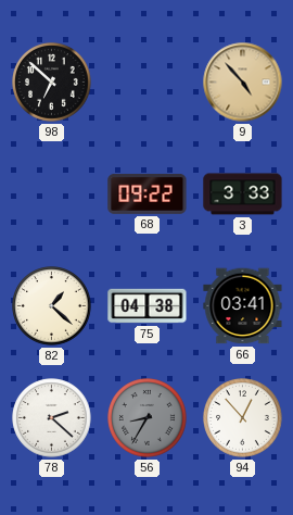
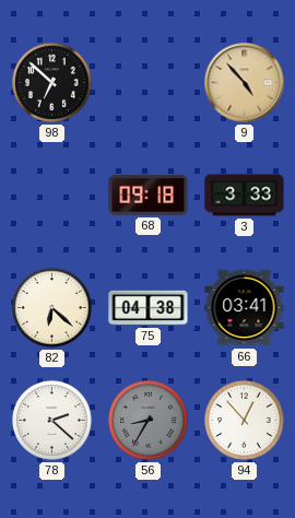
68: 09:22 -> 09:18
82: 1:22 -> 6:22
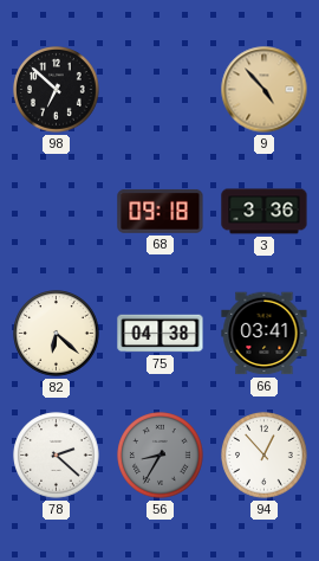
3: 3:33 -> 3:36
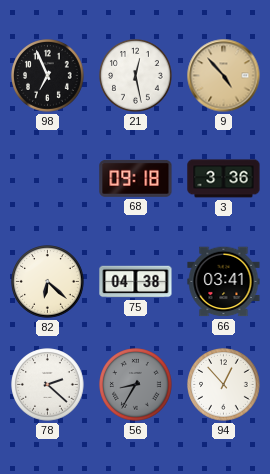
98: 6:52 -> 6:56
21: none -> 12:28
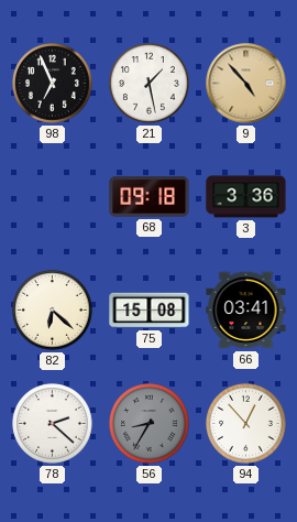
21: 12:28 -> 1:28
75: 04:38 -> 15:08
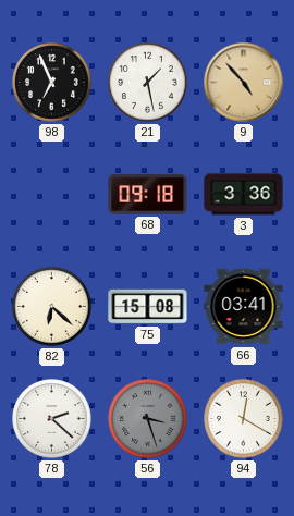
56: 8:35 -> 3:27
94: 12:53 -> 12:20
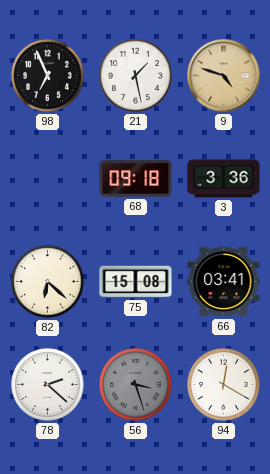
9: 4:53 -> 4:48
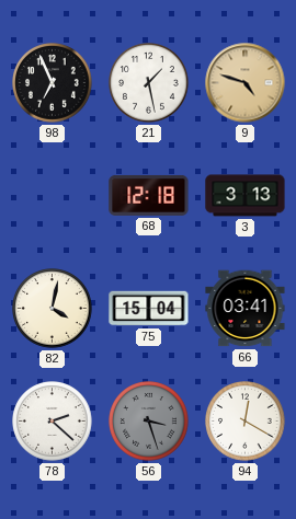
68: 09:18 -> 12:18
3: 3:36 -> 3:13
82: 6:22 -> 4:02
75: 15:08 -> 15:04
